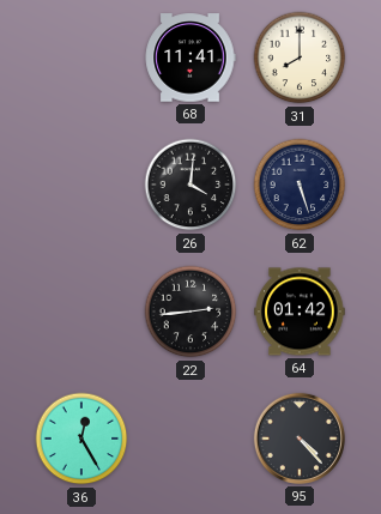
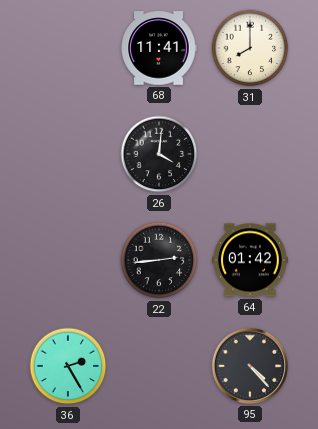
62: 5:27 -> none
36: 12:25 -> 2:25
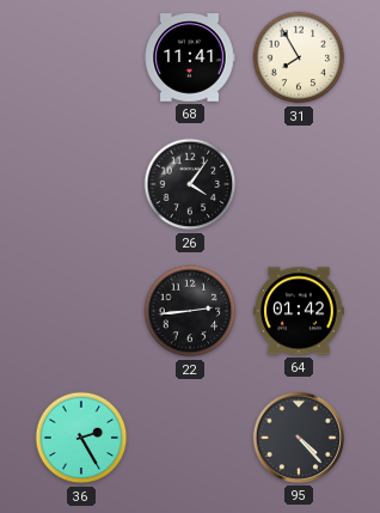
31: 8:00 -> 7:55
26: 4:01 -> 4:06
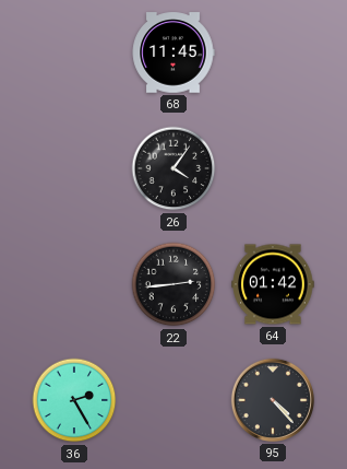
68: 11:41 -> 11:45
31: 7:55 -> none
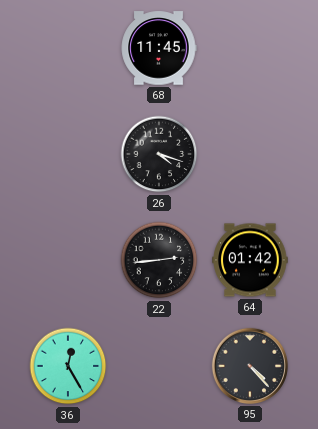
26: 4:06 -> 4:18
36: 2:25 -> 12:25
